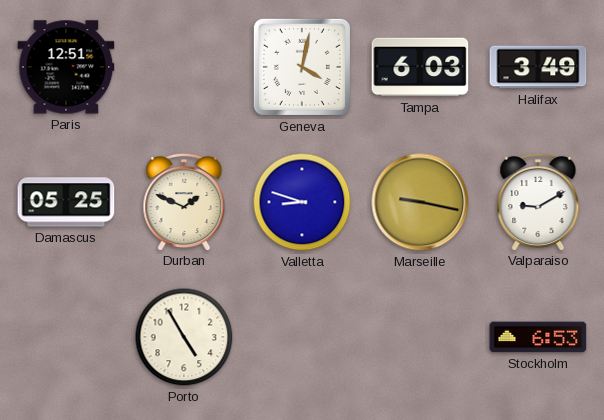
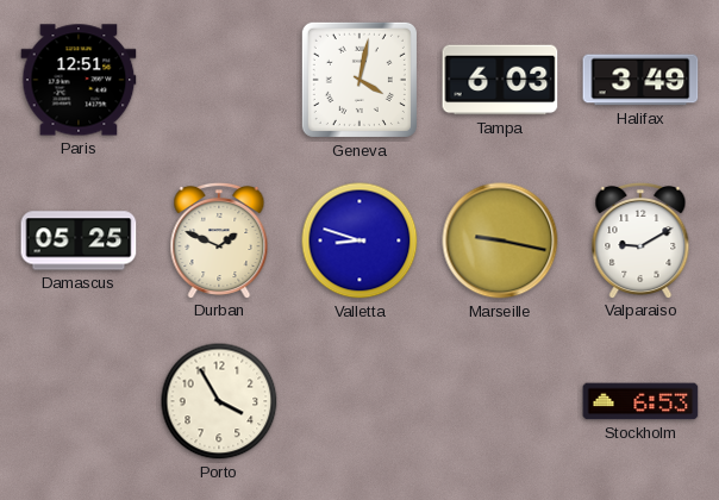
Porto: 4:55 -> 3:55
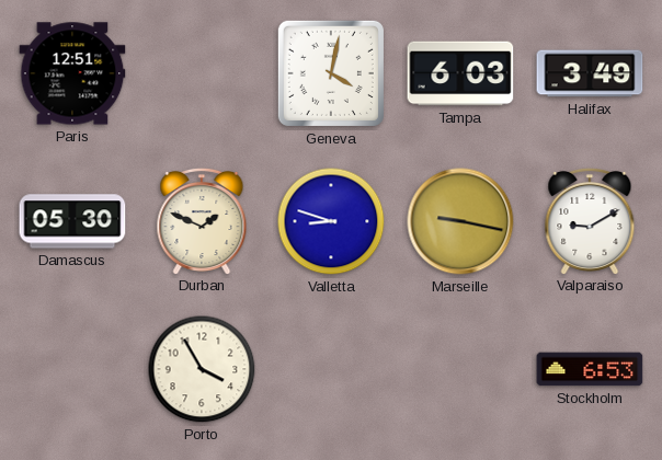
Damascus: 05:25 -> 05:30
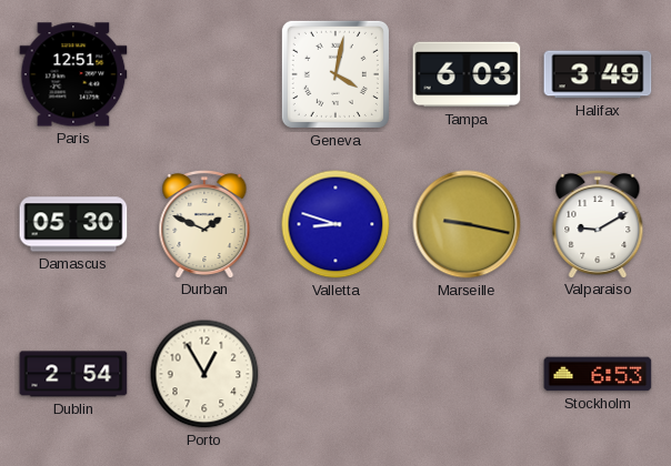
Dublin: none -> 2:54
Porto: 3:55 -> 12:55
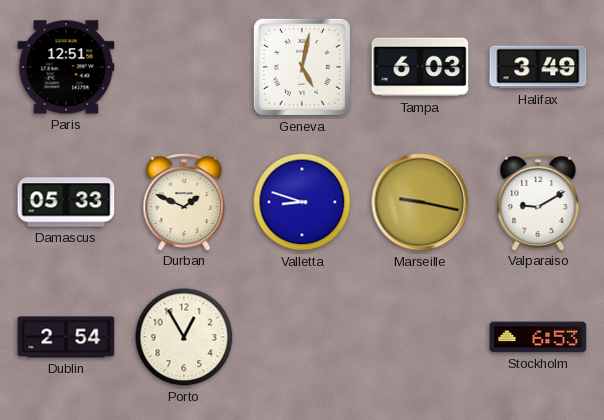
Geneva: 4:02 -> 5:02
Damascus: 05:30 -> 05:33
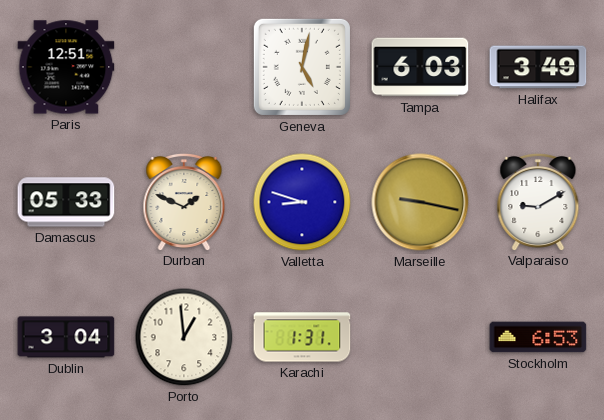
Dublin: 2:54 -> 3:04
Porto: 12:55 -> 12:59
Karachi: none -> 1:31
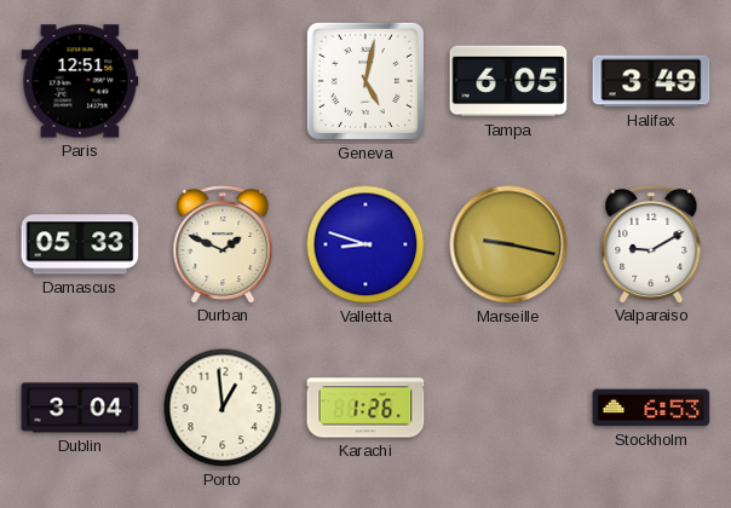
Tampa: 6:03 -> 6:05
Karachi: 1:31 -> 1:26
